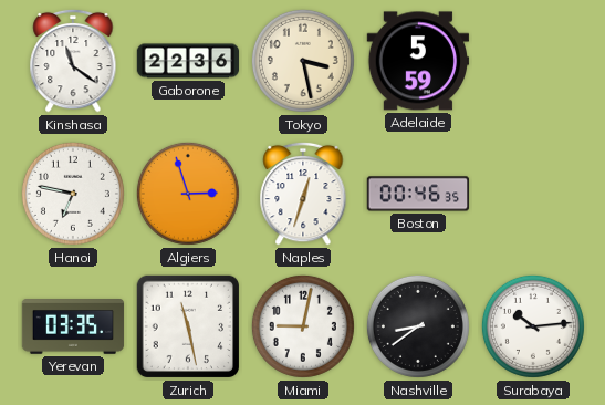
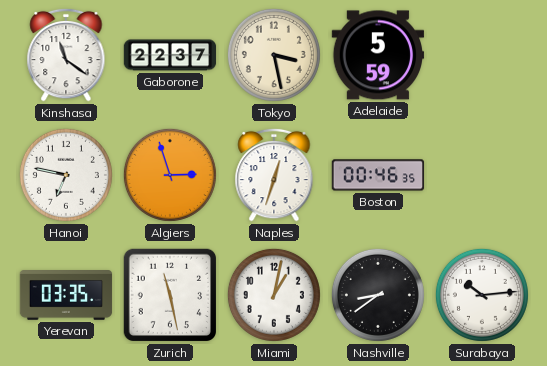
Gaborone: 22:36 -> 22:37
Miami: 9:02 -> 1:02
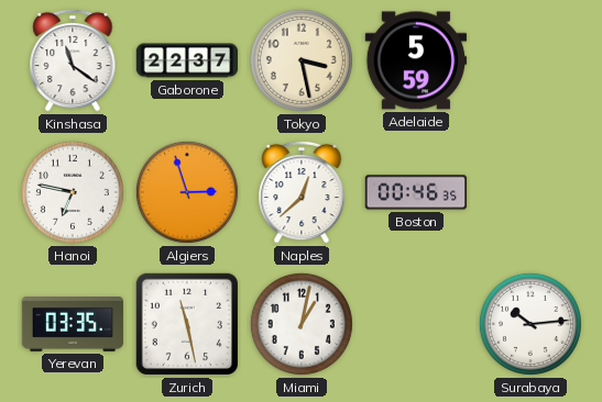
Naples: 12:33 -> 12:38
Nashville: 8:39 -> none
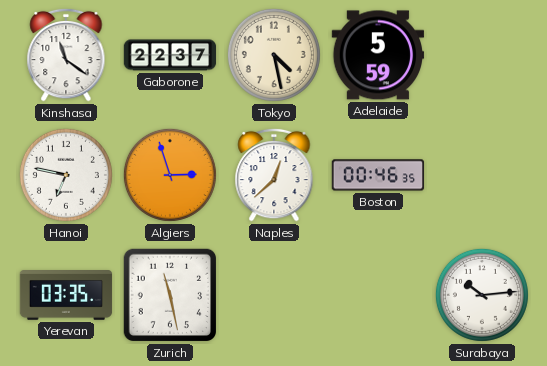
Tokyo: 3:28 -> 4:28
Miami: 1:02 -> none
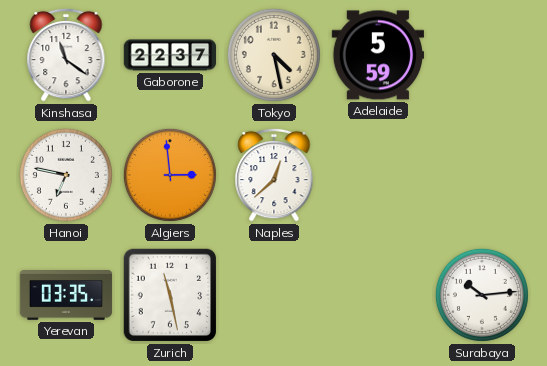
Algiers: 2:57 -> 2:59
Boston: 00:46 -> none
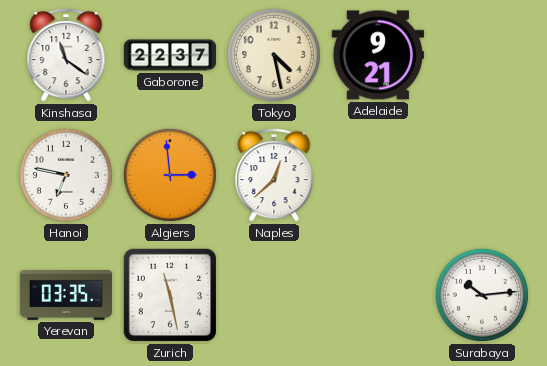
Adelaide: 5:59 -> 9:21
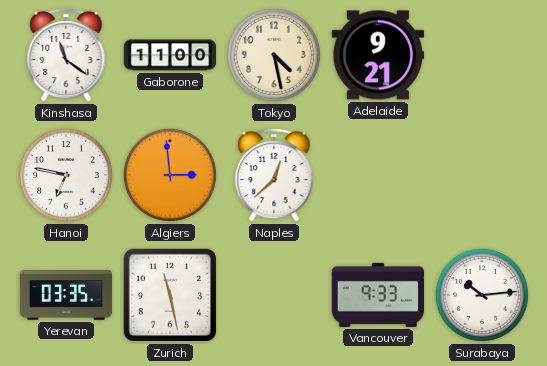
Gaborone: 22:37 -> 11:00
Vancouver: none -> 9:33
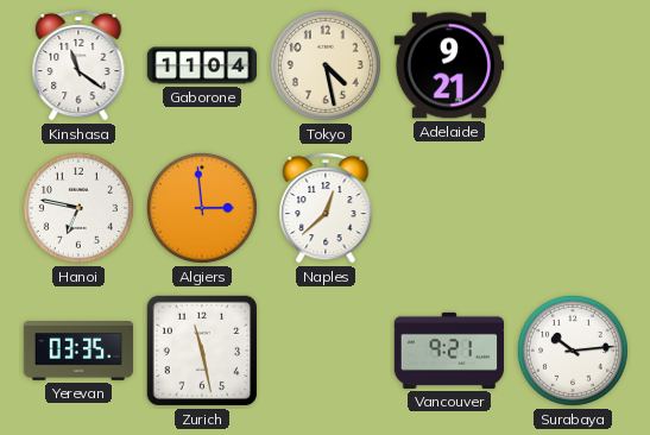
Gaborone: 11:00 -> 11:04
Vancouver: 9:33 -> 9:21
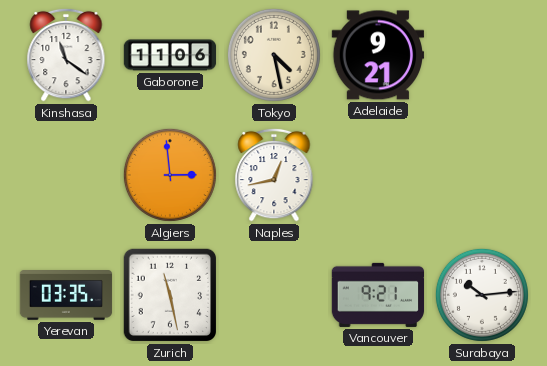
Gaborone: 11:04 -> 11:06
Hanoi: 6:47 -> none
Naples: 12:38 -> 12:43
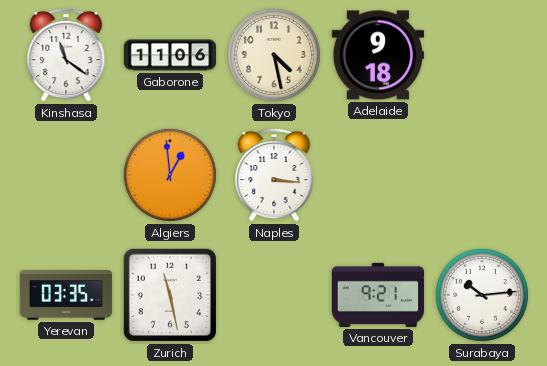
Adelaide: 9:21 -> 9:18
Algiers: 2:59 -> 12:59
Naples: 12:43 -> 3:16
